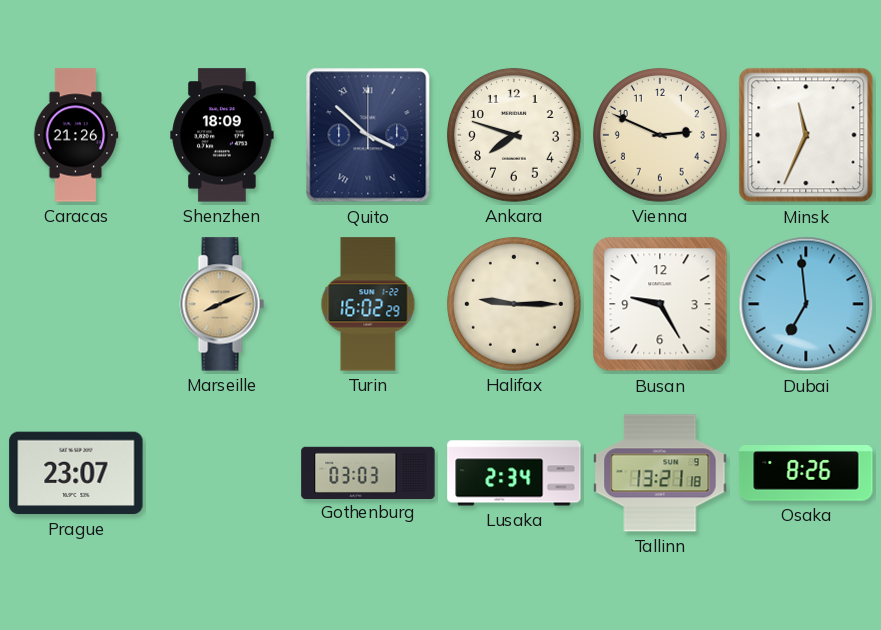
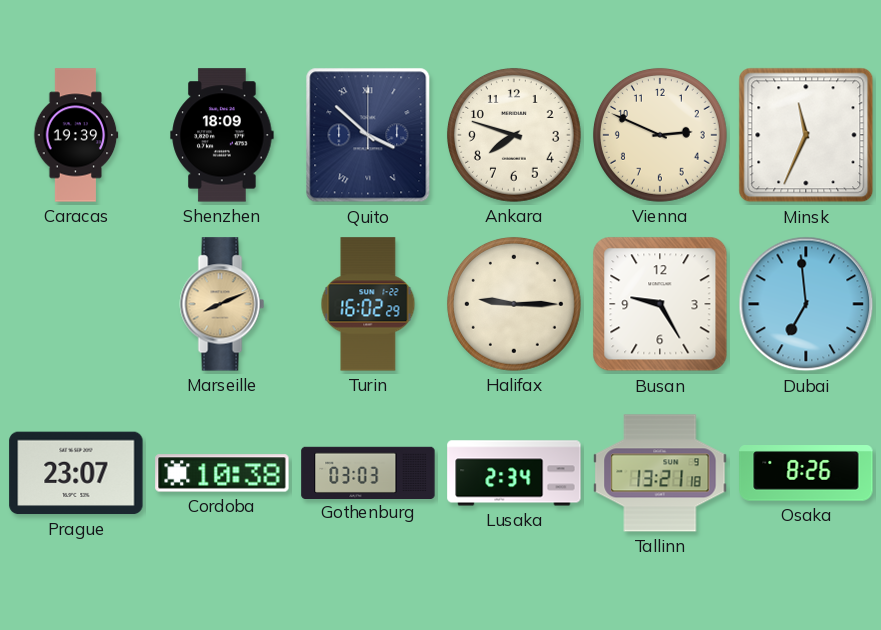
Caracas: 21:26 -> 19:39
Cordoba: none -> 10:38
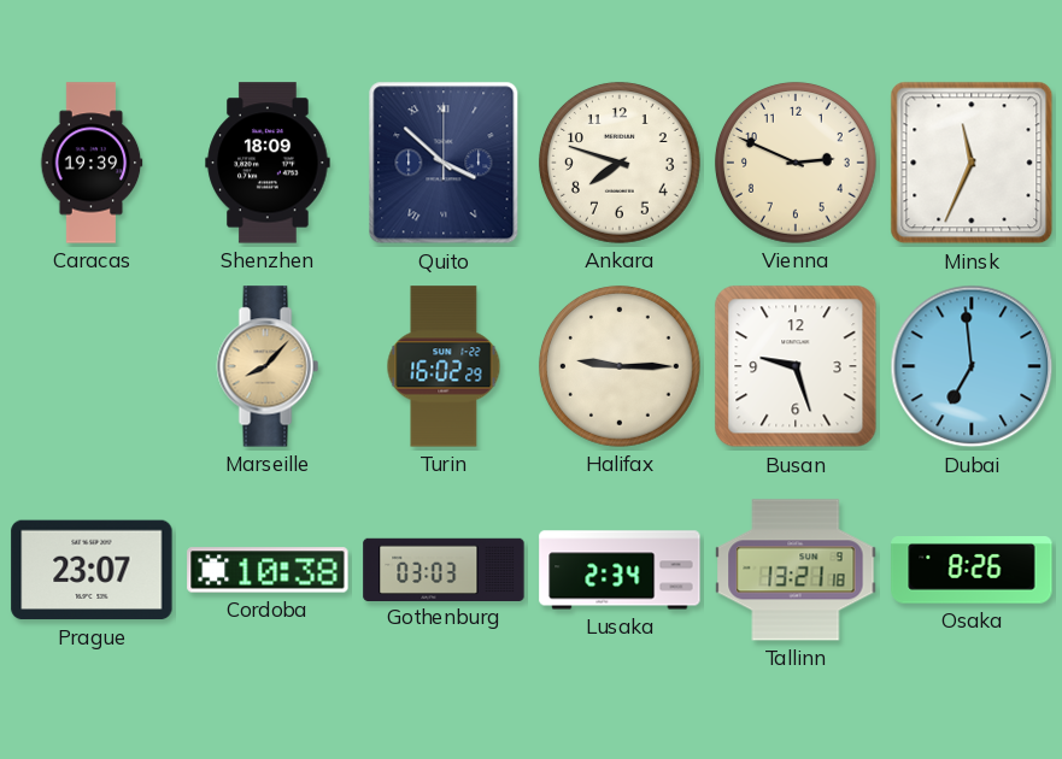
Marseille: 8:11 -> 8:07
Busan: 9:25 -> 9:27
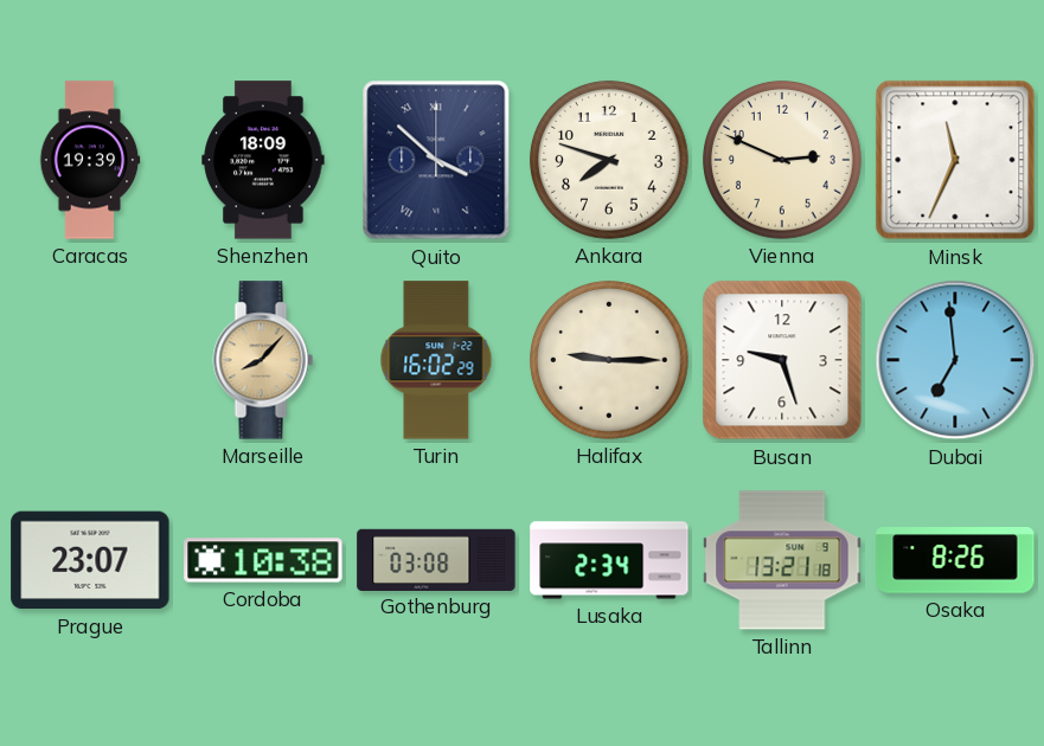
Gothenburg: 03:03 -> 03:08
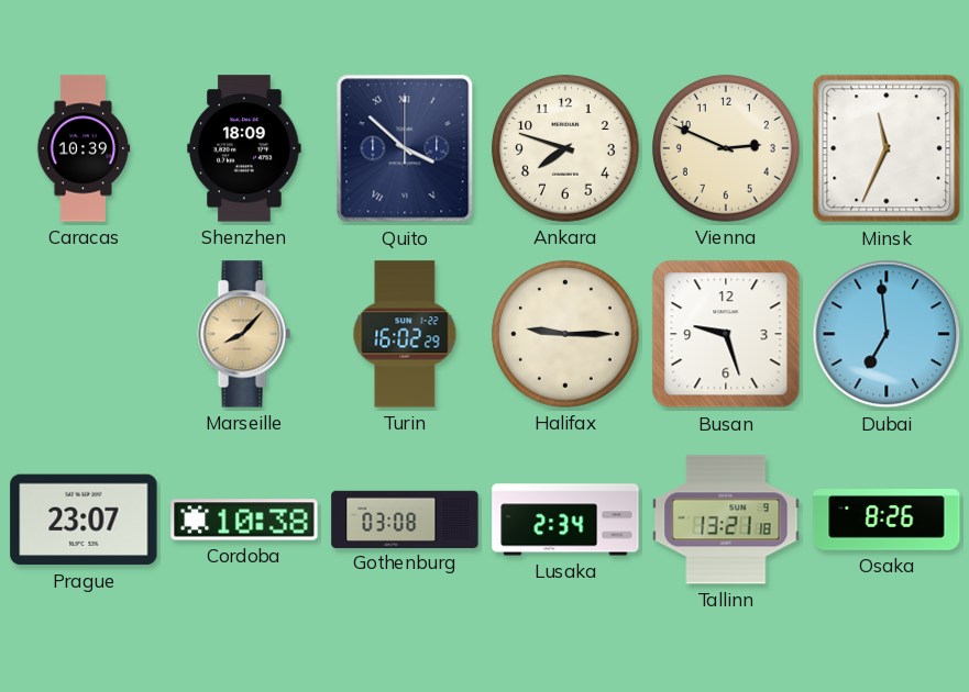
Caracas: 19:39 -> 10:39
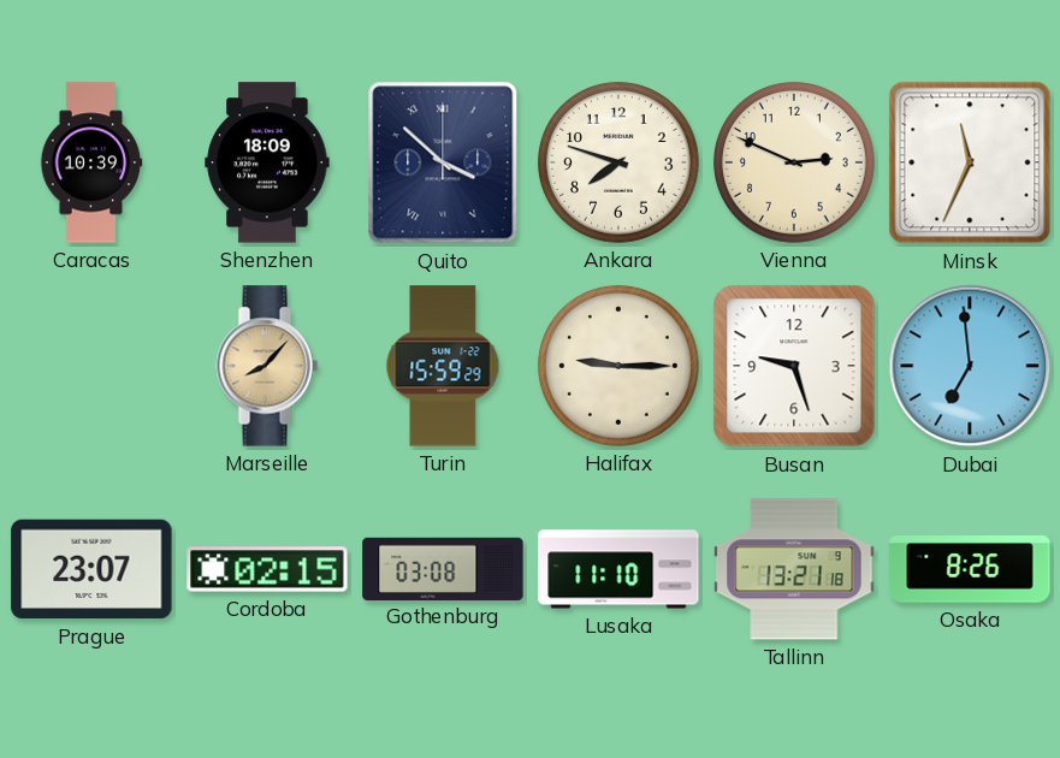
Turin: 16:02 -> 15:59
Cordoba: 10:38 -> 02:15
Lusaka: 2:34 -> 11:10
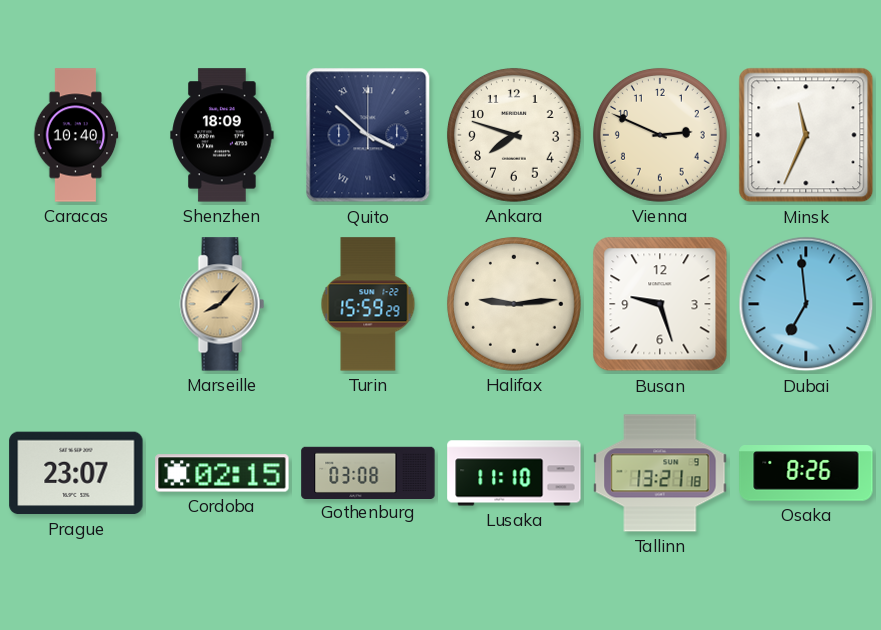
Caracas: 10:39 -> 10:40
Halifax: 9:15 -> 9:14
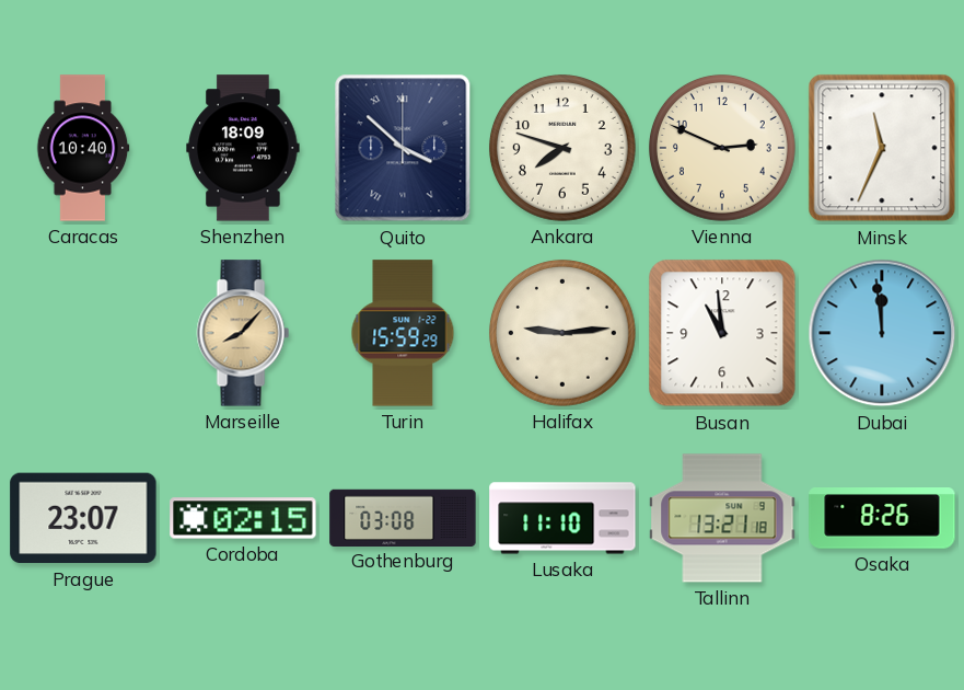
Busan: 9:27 -> 10:59
Dubai: 6:59 -> 11:59
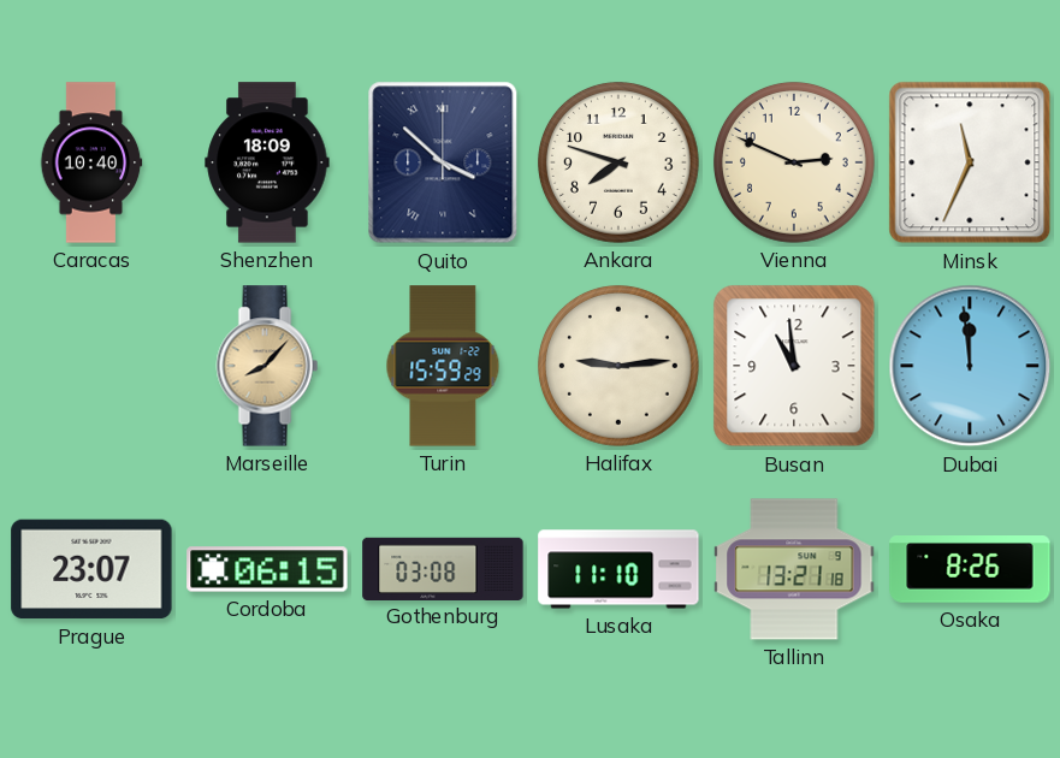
Cordoba: 02:15 -> 06:15
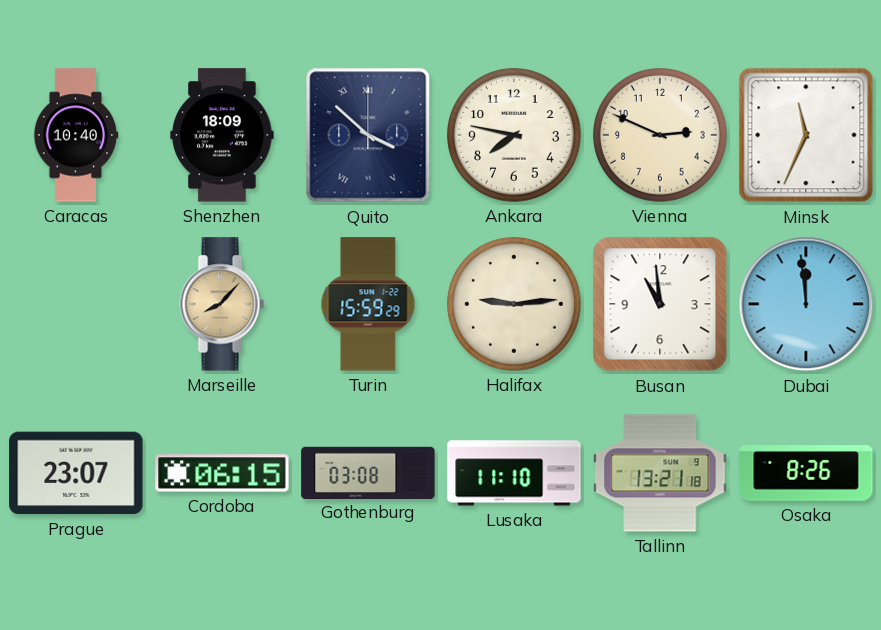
Ankara: 7:48 -> 7:47
